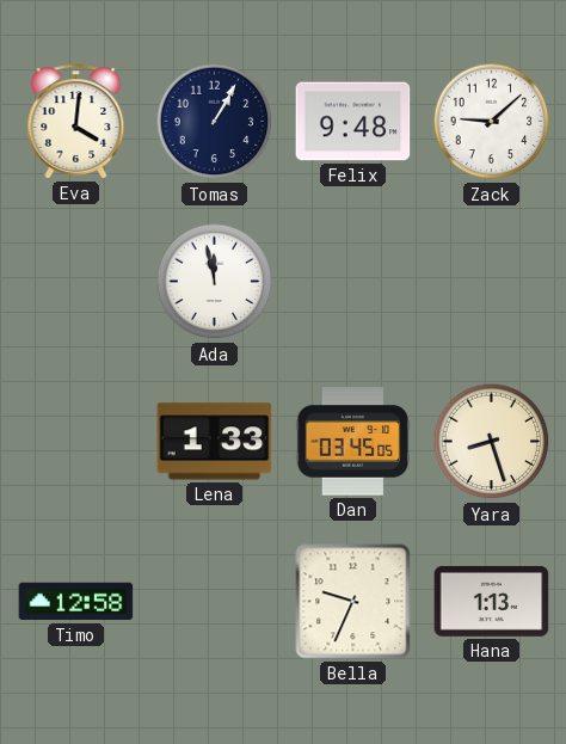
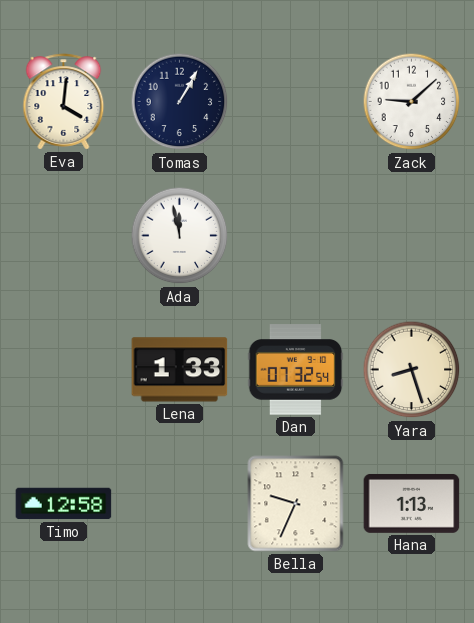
Felix: 9:48 -> none
Dan: 03:45 -> 07:32
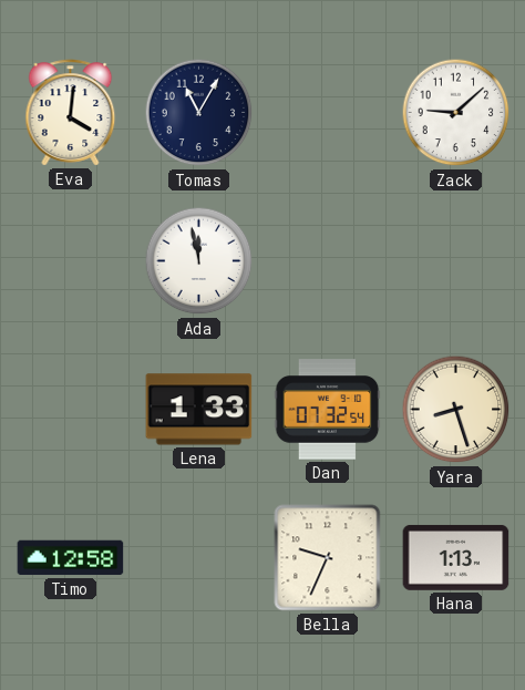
Tomas: 1:05 -> 11:05
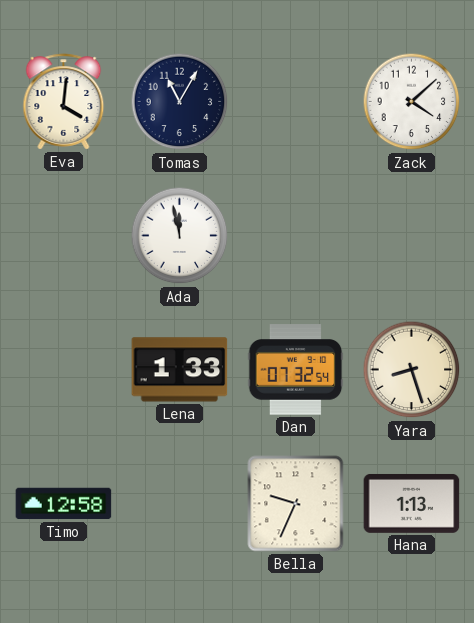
Zack: 9:08 -> 4:08
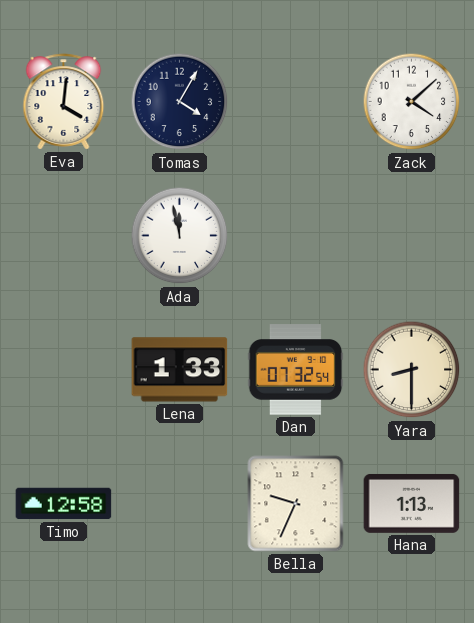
Tomas: 11:05 -> 4:05
Yara: 8:27 -> 8:30
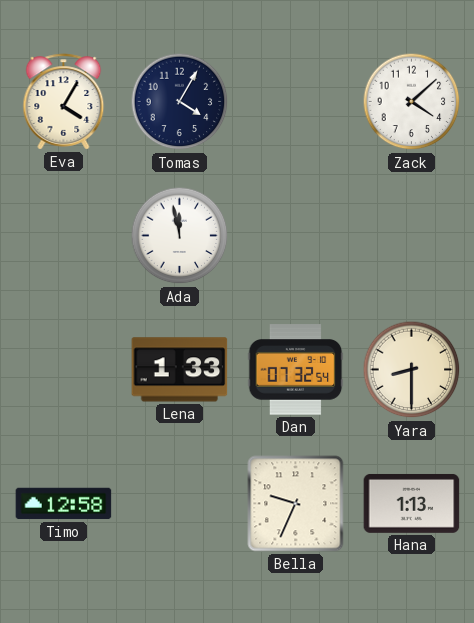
Eva: 4:01 -> 4:05
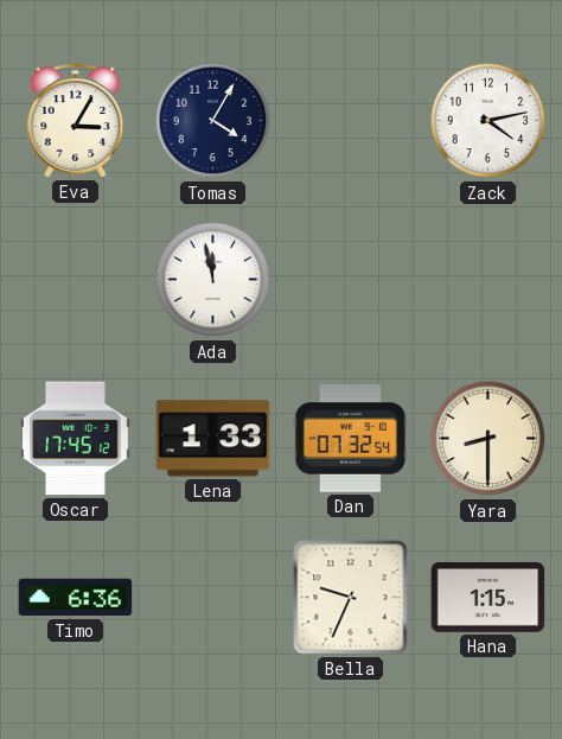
Eva: 4:05 -> 3:05
Zack: 4:08 -> 4:13
Oscar: none -> 17:45
Timo: 12:58 -> 6:36
Hana: 1:13 -> 1:15
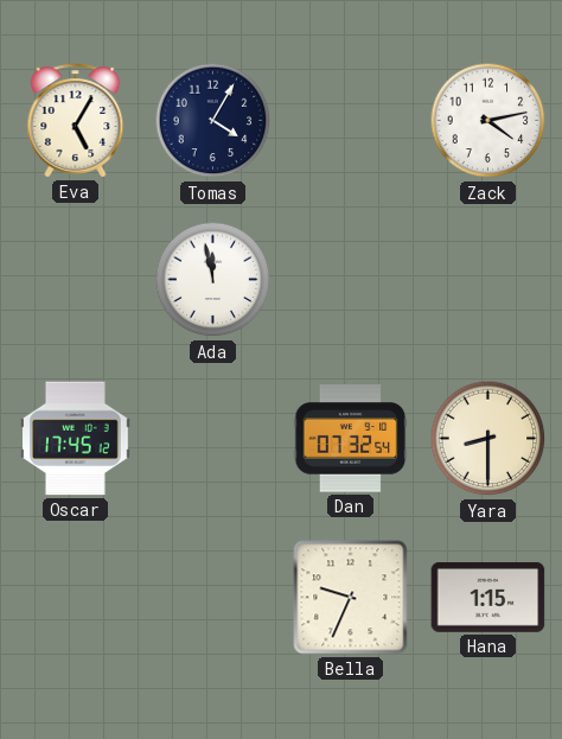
Eva: 3:05 -> 5:05
Lena: 1:33 -> none
Timo: 6:36 -> none
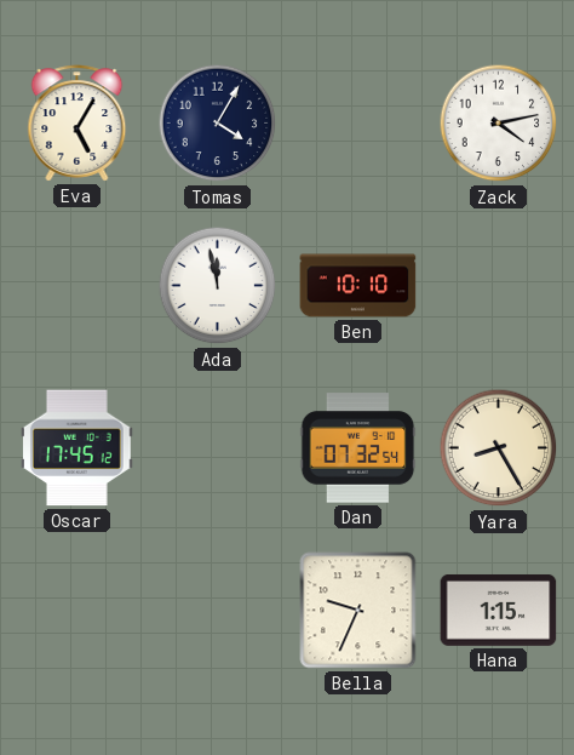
Ben: none -> 10:10
Yara: 8:30 -> 8:25
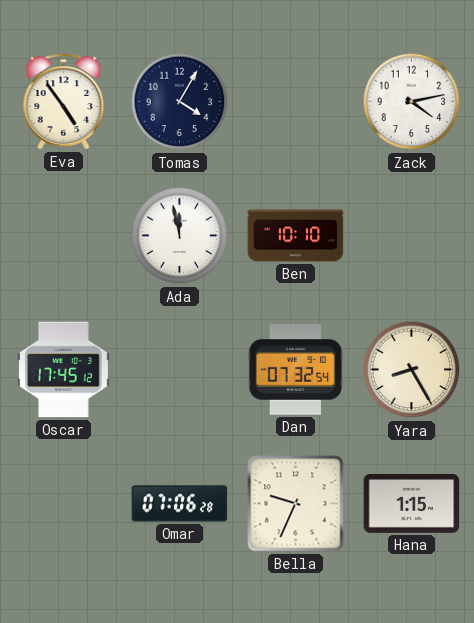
Eva: 5:05 -> 4:54
Omar: none -> 07:06
